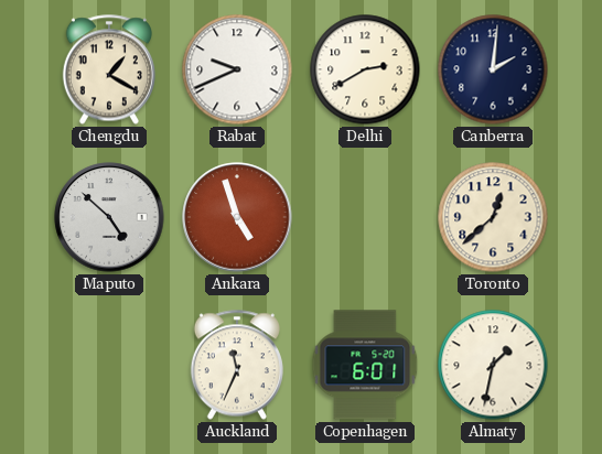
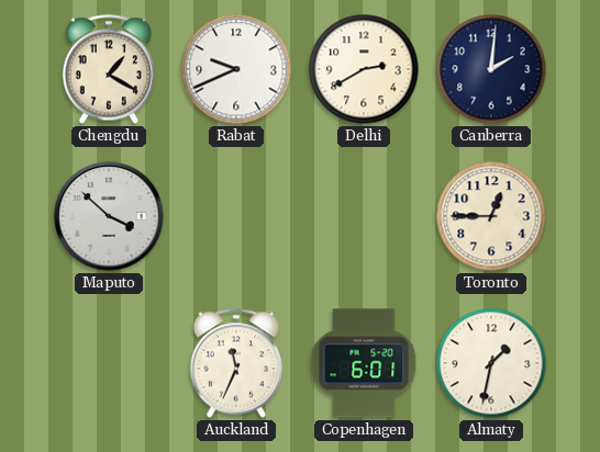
Maputo: 4:52 -> 3:52
Ankara: 4:57 -> none
Toronto: 12:38 -> 12:45
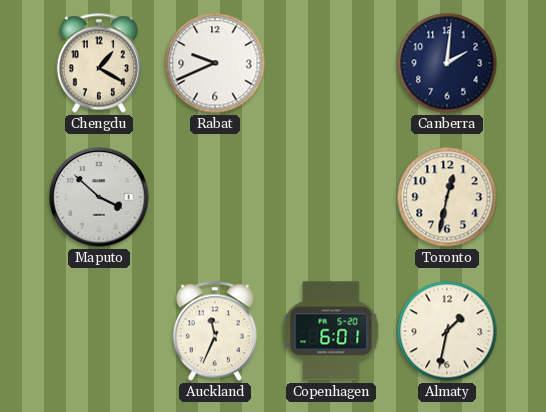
Delhi: 2:40 -> none
Toronto: 12:45 -> 12:32
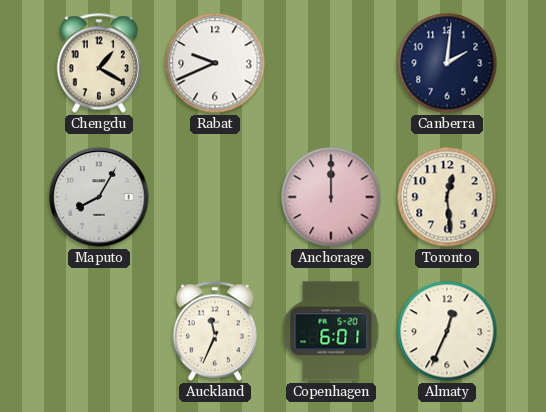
Maputo: 3:52 -> 8:05
Anchorage: none -> 12:00
Toronto: 12:32 -> 12:29
Almaty: 1:32 -> 12:34
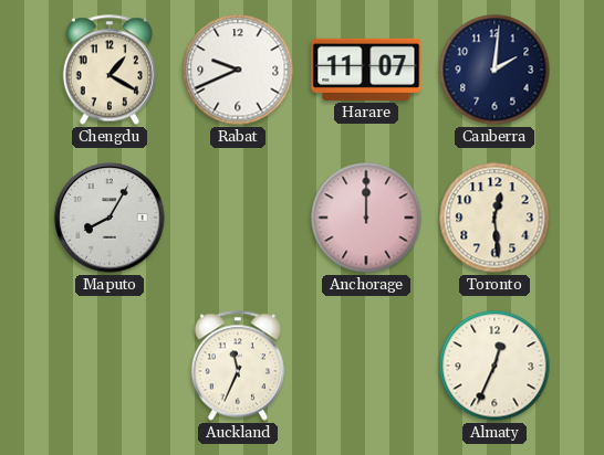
Harare: none -> 11:07
Copenhagen: 6:01 -> none
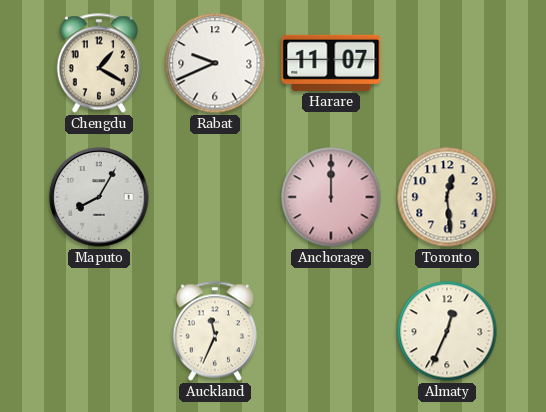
Canberra: 2:01 -> none
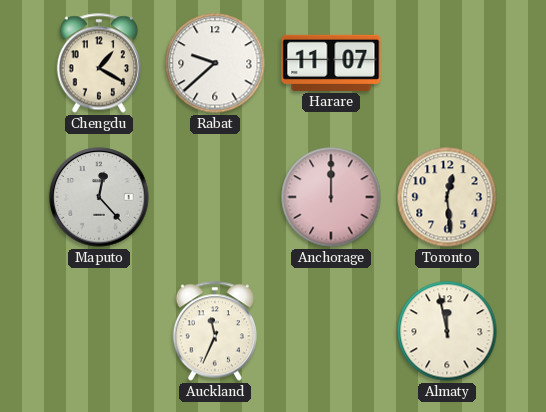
Rabat: 9:41 -> 9:38
Maputo: 8:05 -> 12:23
Almaty: 12:34 -> 11:58
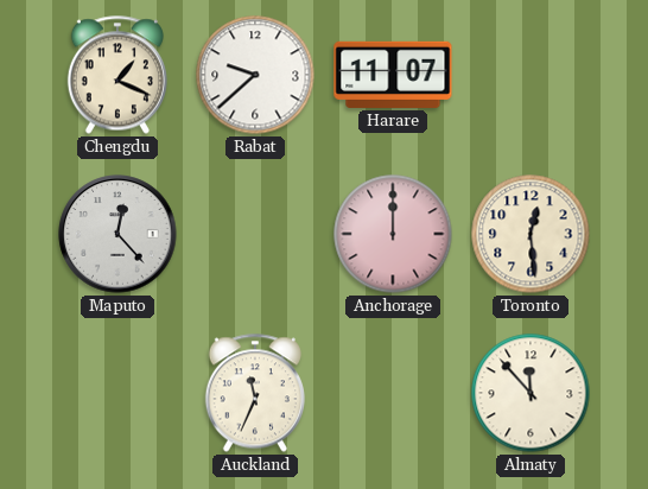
Chengdu: 1:20 -> 1:19
Almaty: 11:58 -> 11:53
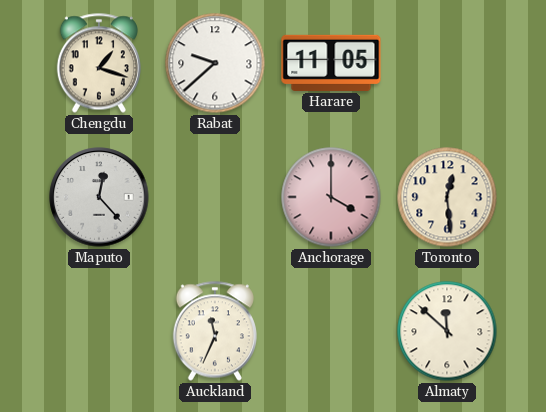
Chengdu: 1:19 -> 1:18
Harare: 11:07 -> 11:05
Anchorage: 12:00 -> 4:00
Almaty: 11:53 -> 11:52
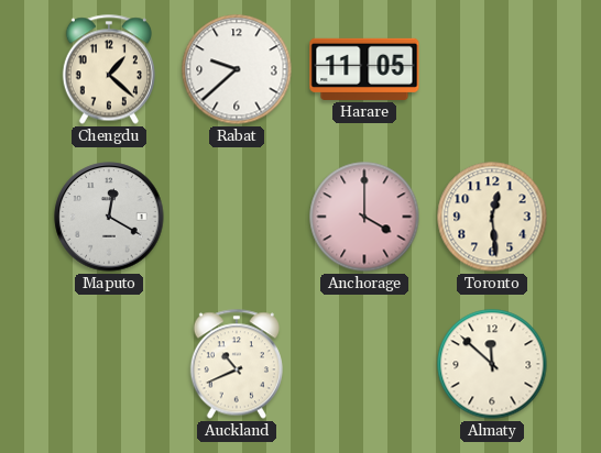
Chengdu: 1:18 -> 1:22
Maputo: 12:23 -> 12:20
Auckland: 11:34 -> 10:41
